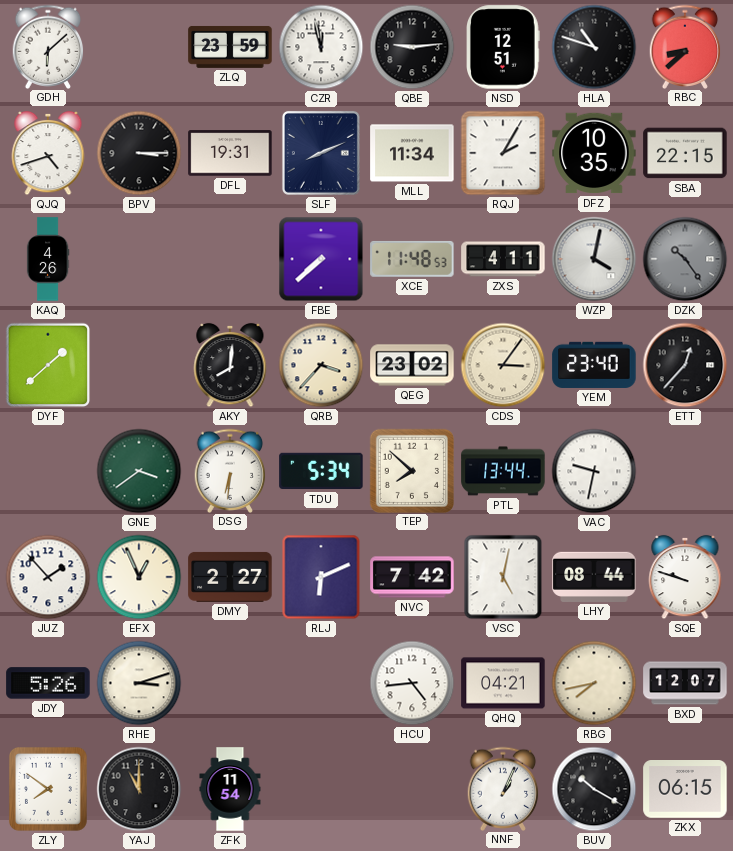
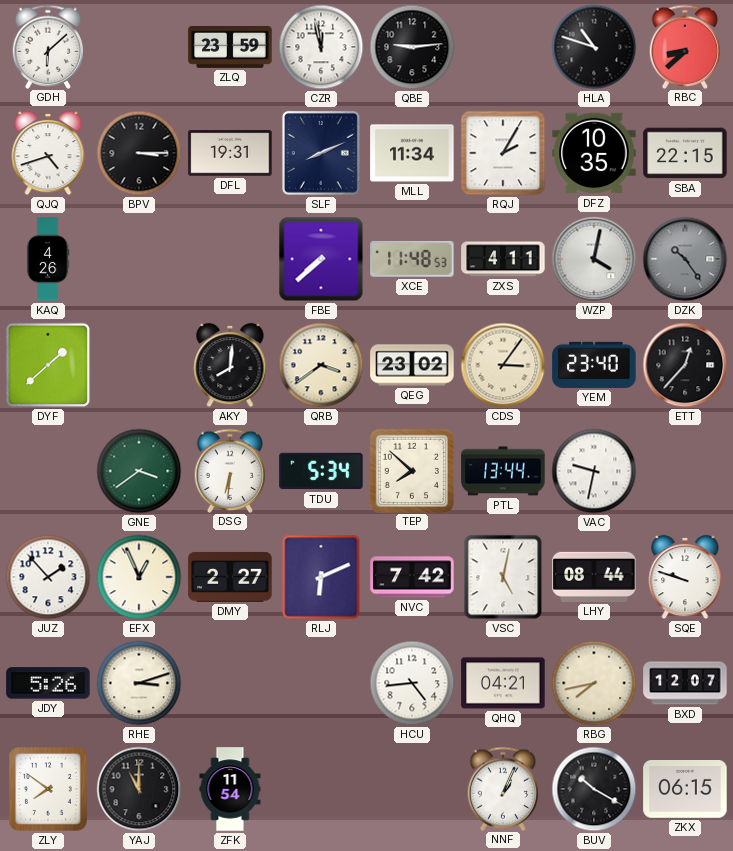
NSD: 12:51 -> none
QRB: 3:37 -> 3:39
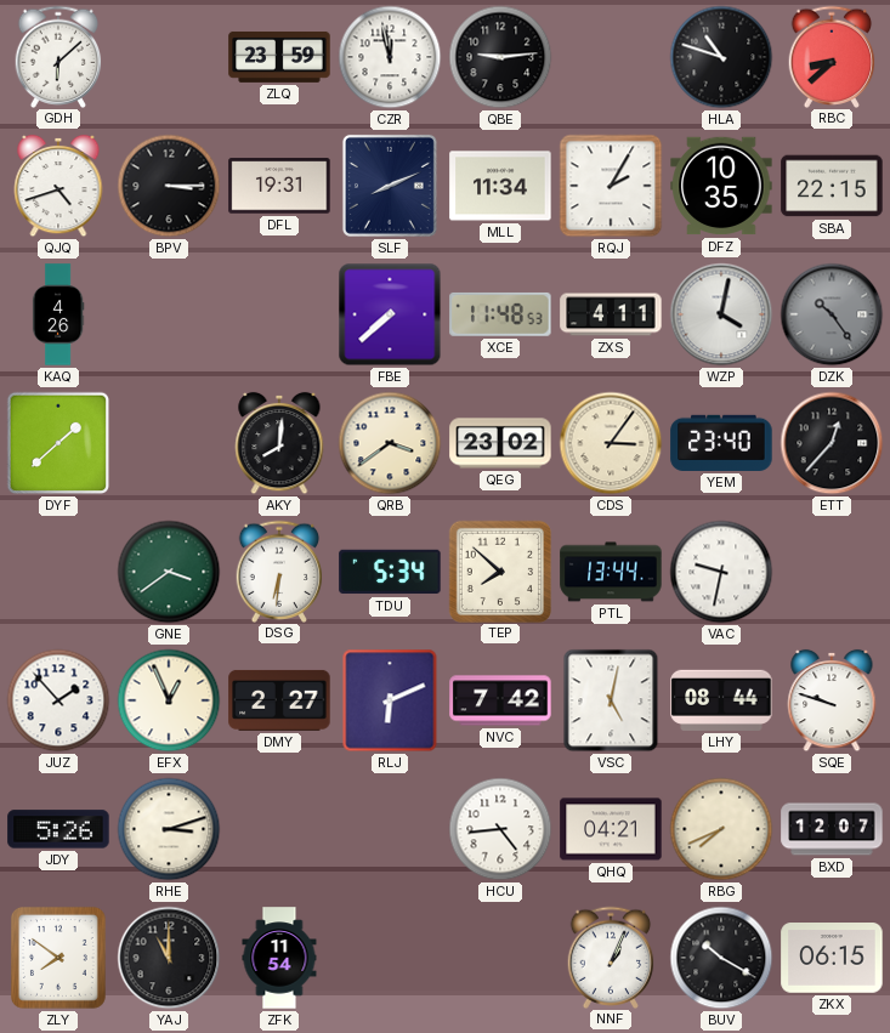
RBG: 7:43 -> 7:41
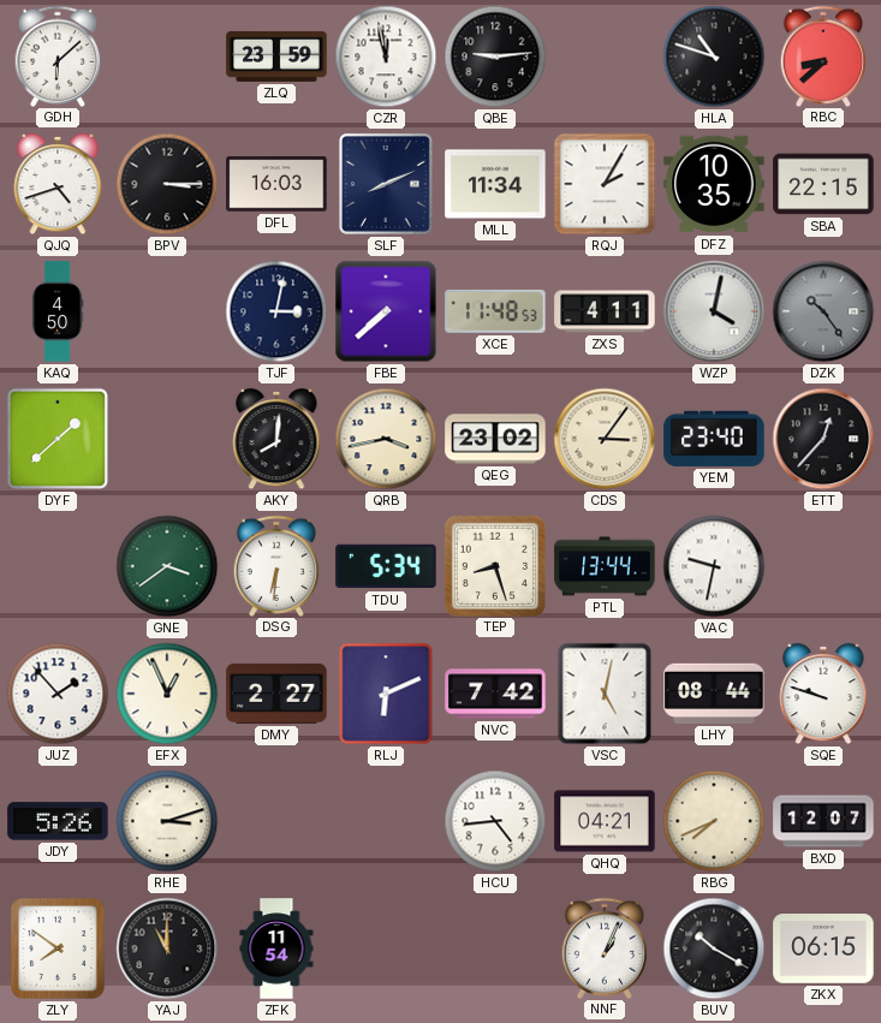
DFL: 19:31 -> 16:03
KAQ: 4:26 -> 4:50
TJF: none -> 3:02
QRB: 3:39 -> 3:43
TEP: 7:52 -> 8:27
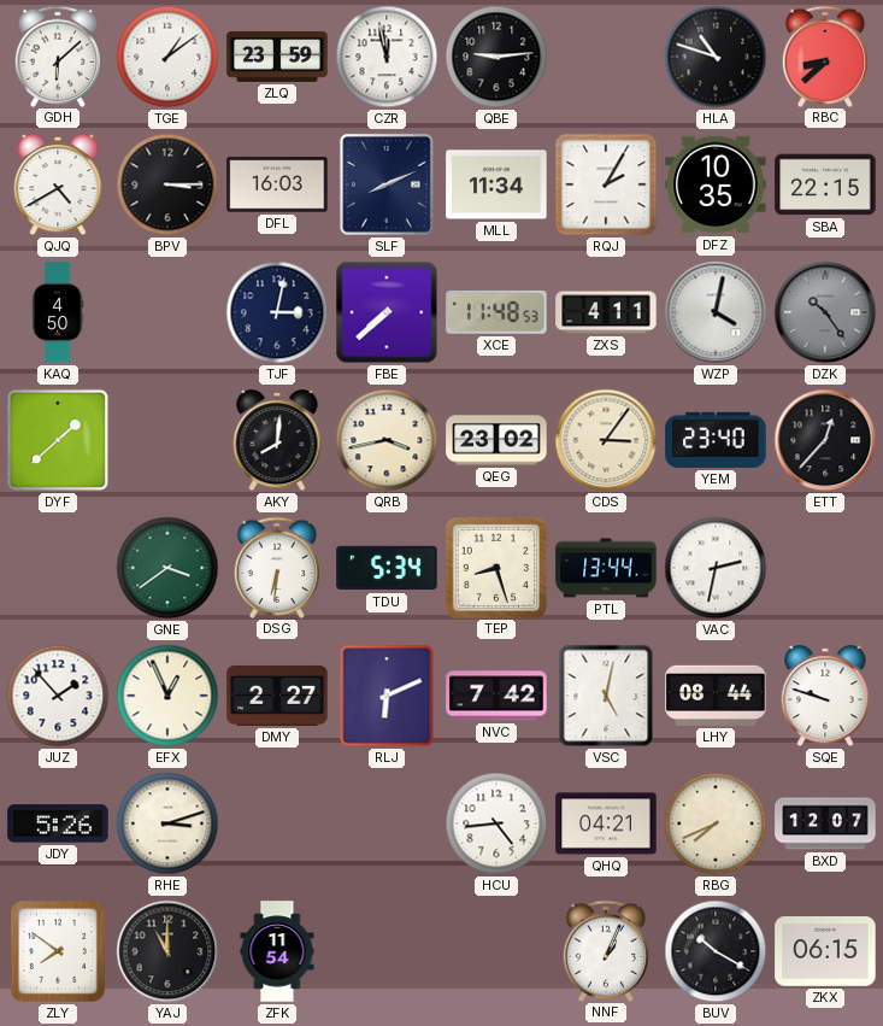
TGE: none -> 1:09
QJQ: 4:42 -> 4:40
VAC: 9:32 -> 2:32
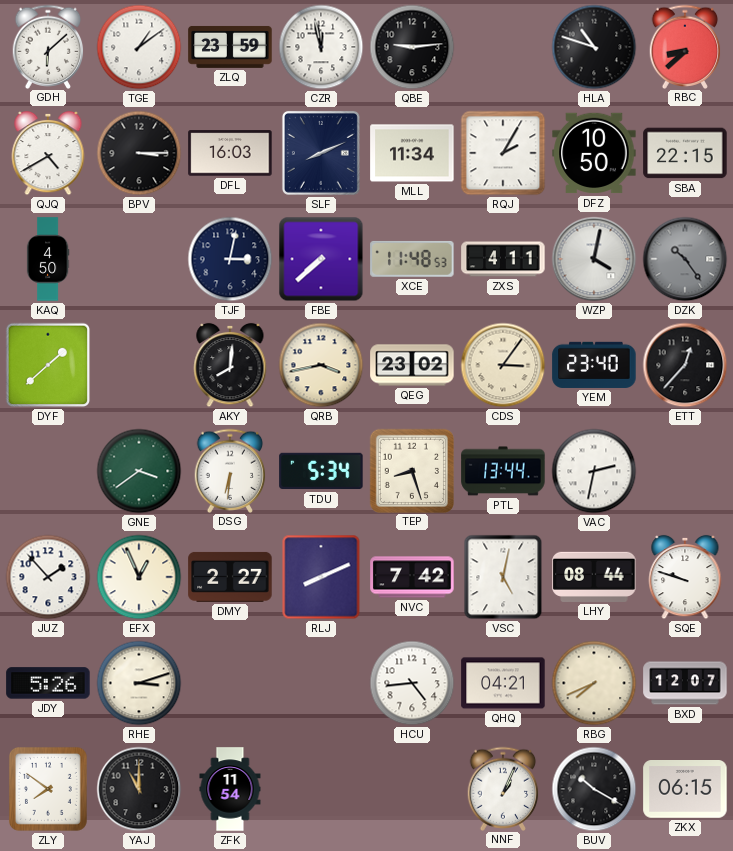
DFZ: 10:35 -> 10:50
RLJ: 6:11 -> 8:11
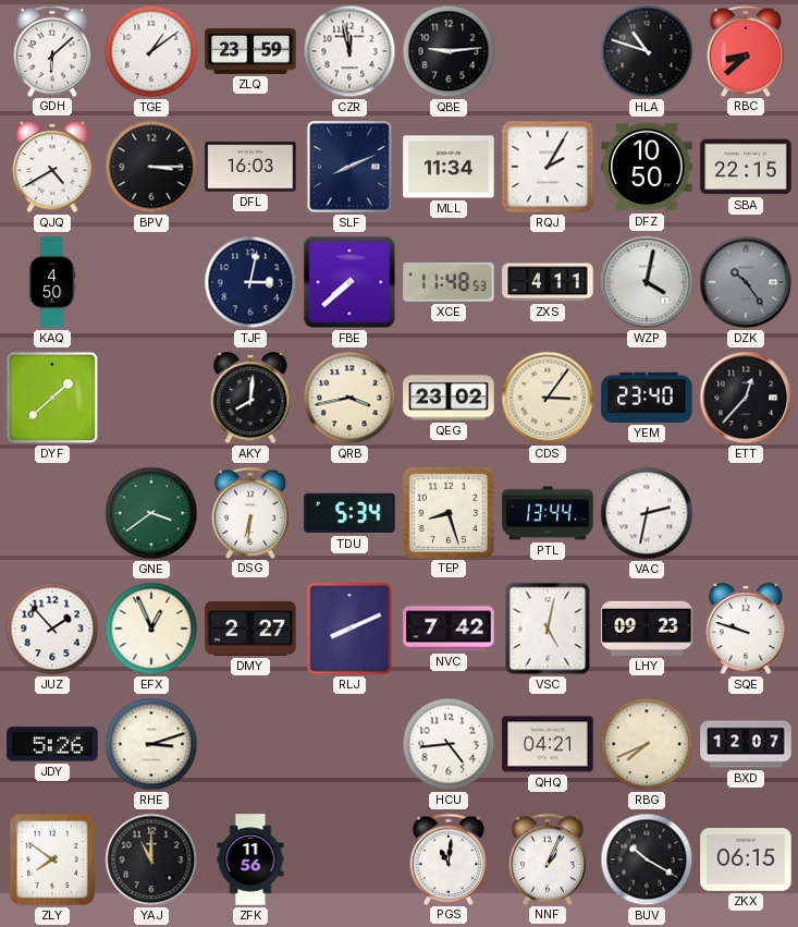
LHY: 08:44 -> 09:23
ZFK: 11:54 -> 11:56
PGS: none -> 11:01
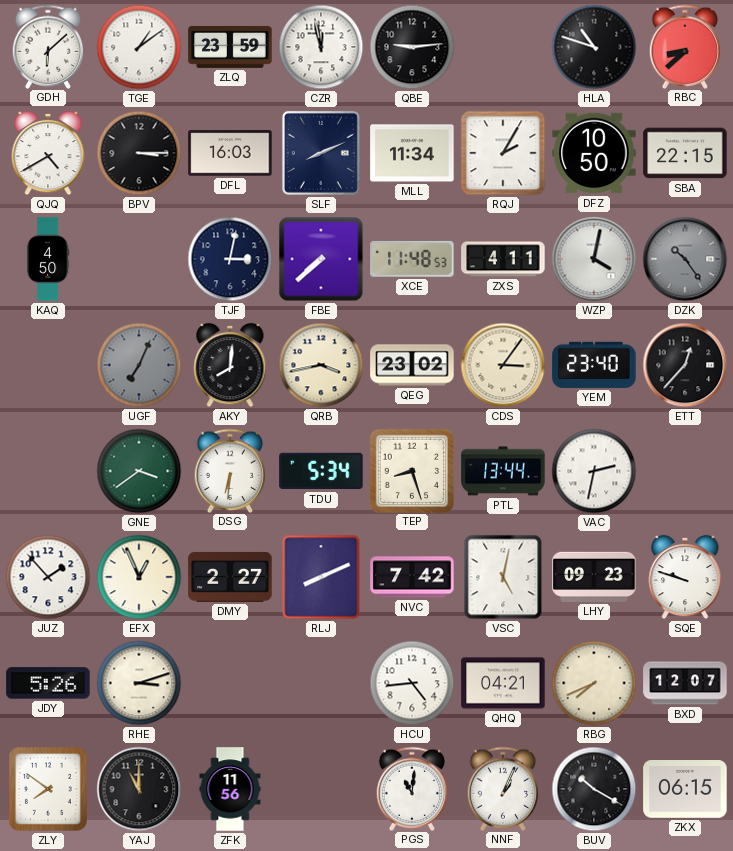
DYF: 1:38 -> none
UGF: none -> 7:04
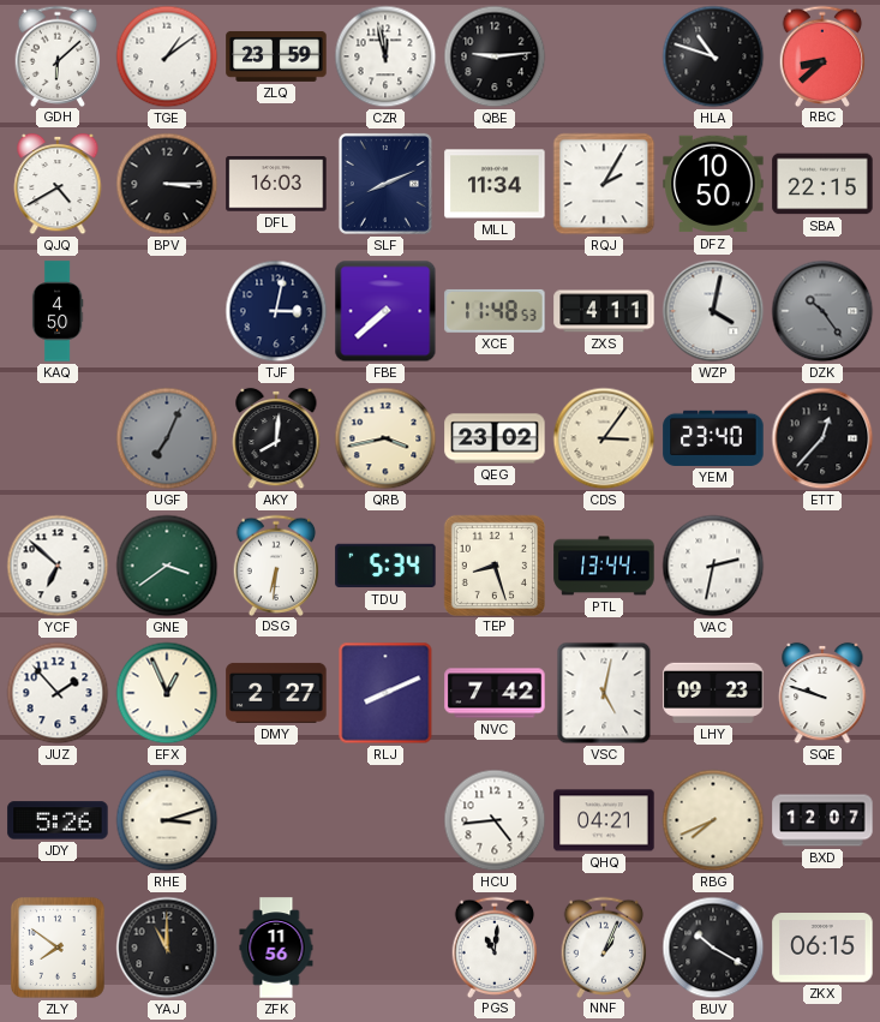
YCF: none -> 6:52
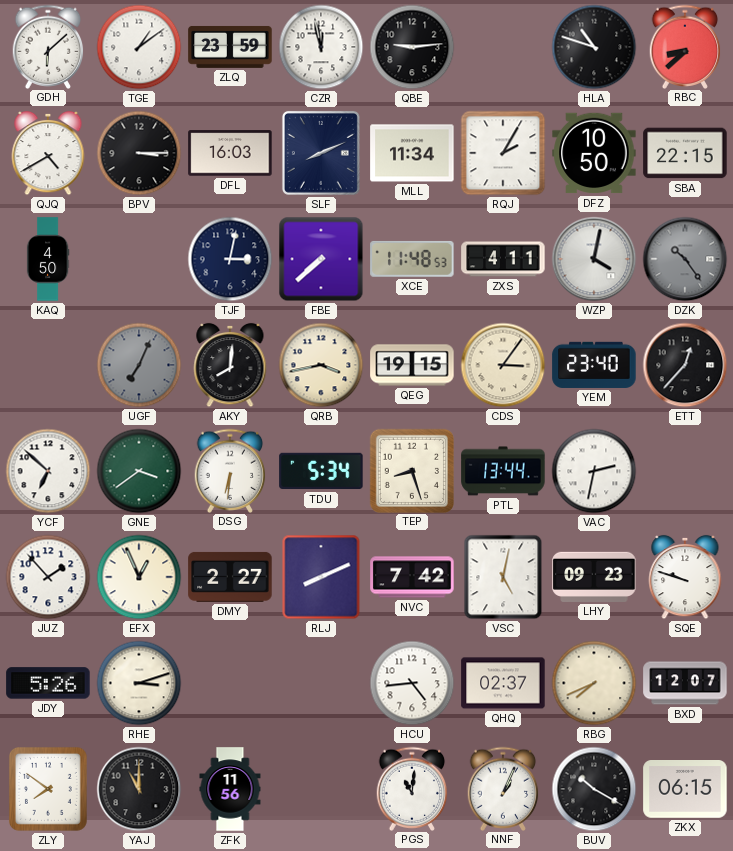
QEG: 23:02 -> 19:15
QHQ: 04:21 -> 02:37
